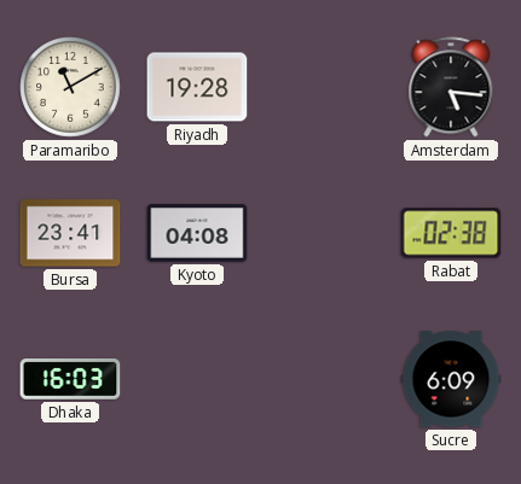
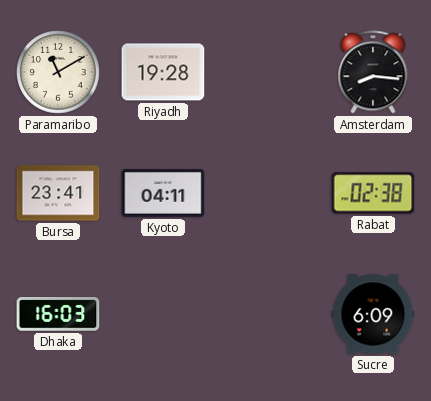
Amsterdam: 5:16 -> 8:16
Kyoto: 04:08 -> 04:11
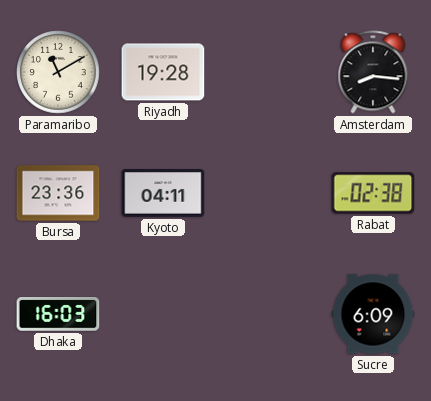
Bursa: 23:41 -> 23:36
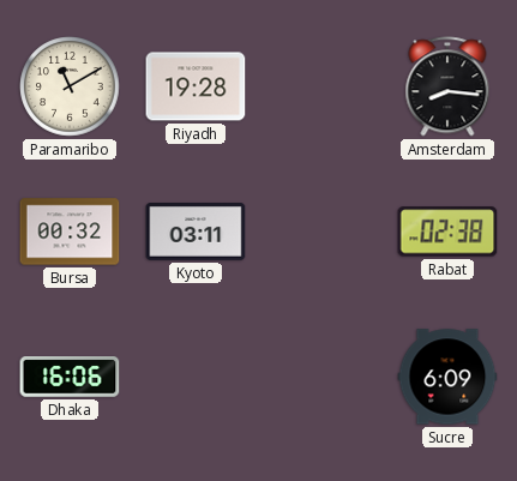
Bursa: 23:36 -> 00:32
Kyoto: 04:11 -> 03:11
Dhaka: 16:03 -> 16:06
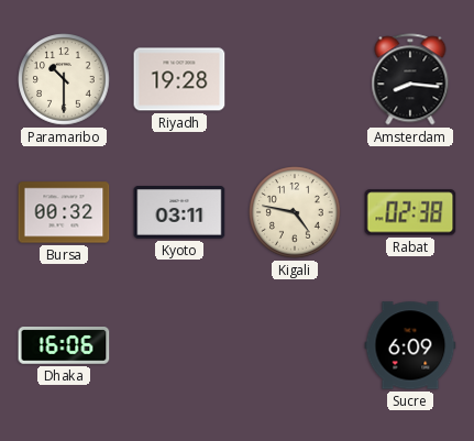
Paramaribo: 11:10 -> 10:30
Kigali: none -> 4:47
